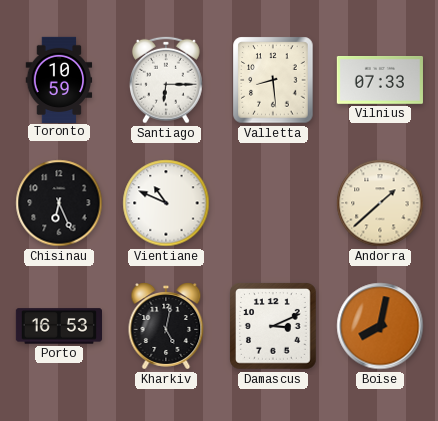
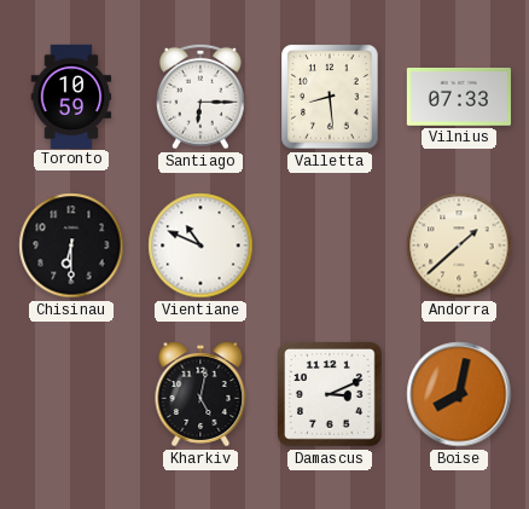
Chisinau: 6:26 -> 6:30
Porto: 16:53 -> none
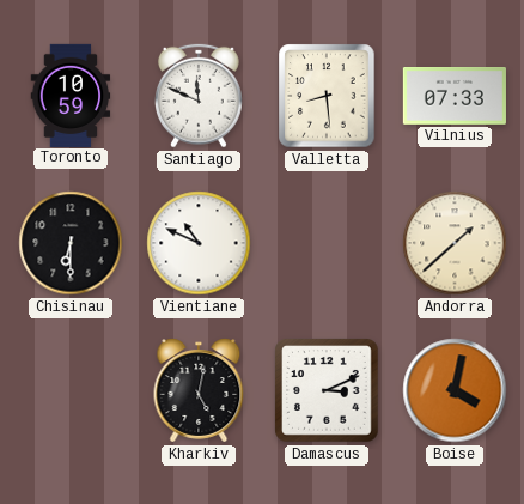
Santiago: 6:15 -> 11:49
Boise: 8:02 -> 4:02
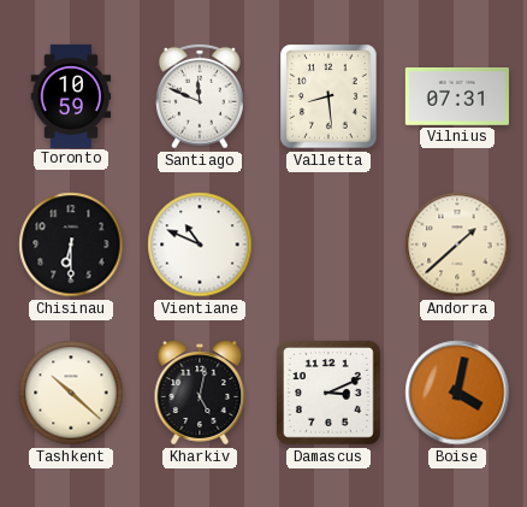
Vilnius: 07:33 -> 07:31
Tashkent: none -> 10:22
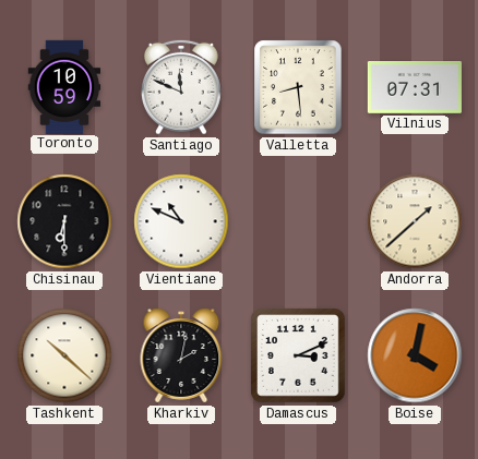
Kharkiv: 5:02 -> 2:02
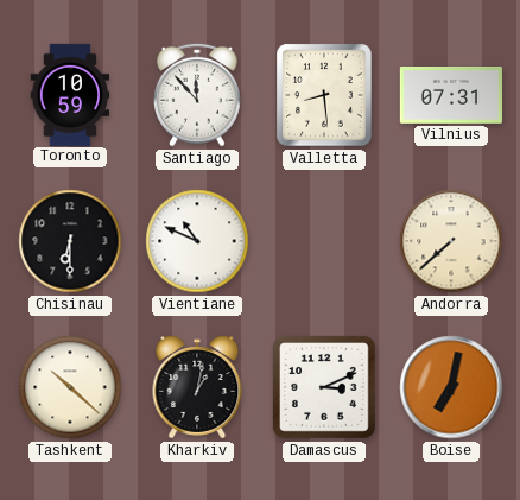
Santiago: 11:49 -> 11:53
Andorra: 1:38 -> 7:38
Kharkiv: 2:02 -> 1:02
Boise: 4:02 -> 7:02
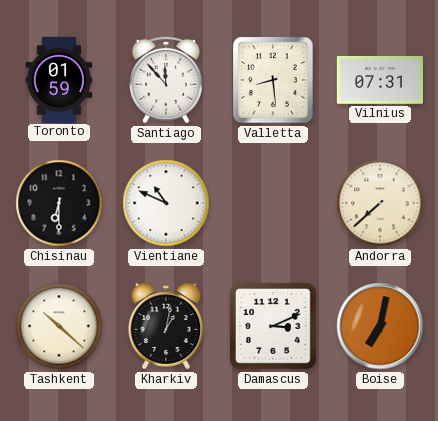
Toronto: 10:59 -> 01:59
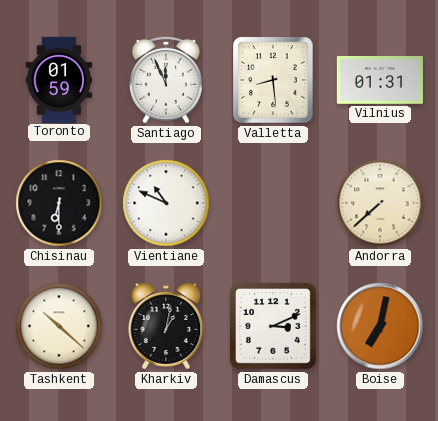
Santiago: 11:53 -> 11:56
Vilnius: 07:31 -> 01:31
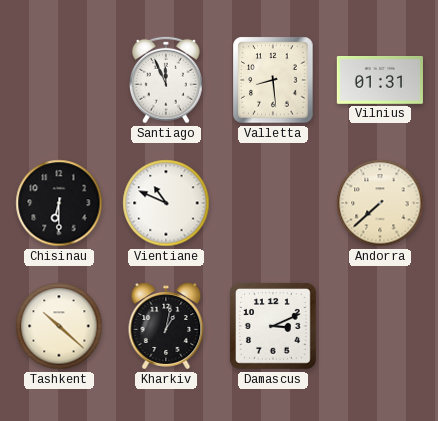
Toronto: 01:59 -> none
Boise: 7:02 -> none
